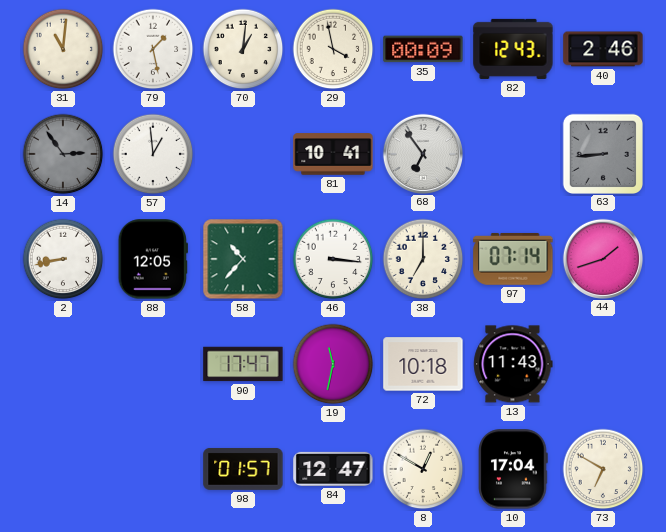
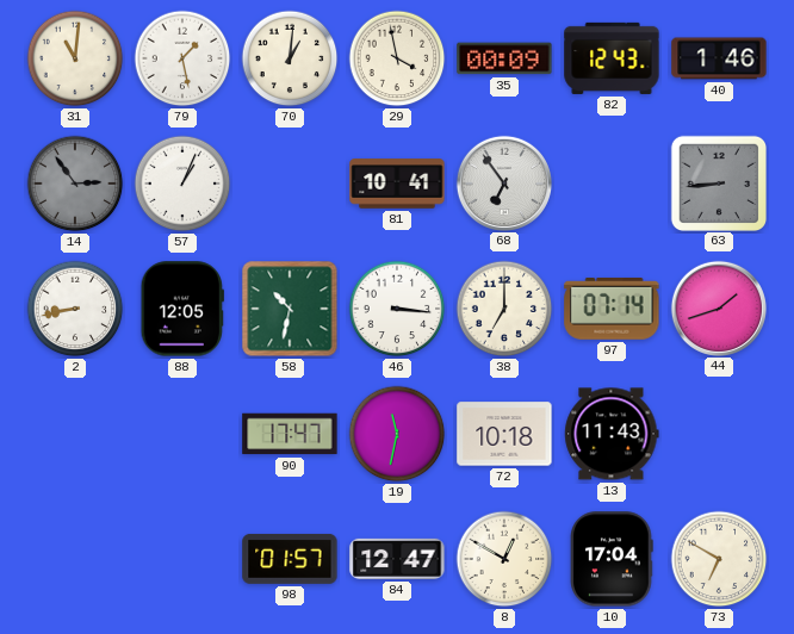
40: 2:46 -> 1:46
57: 12:59 -> 1:04
58: 10:37 -> 10:32
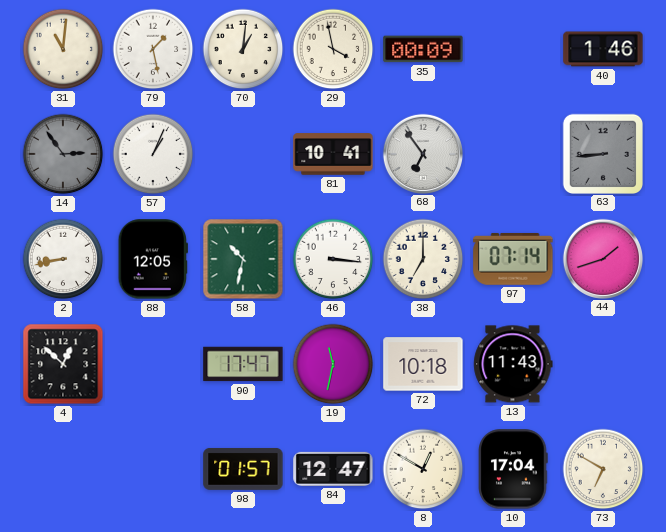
82: 12:43 -> none
4: none -> 12:52
